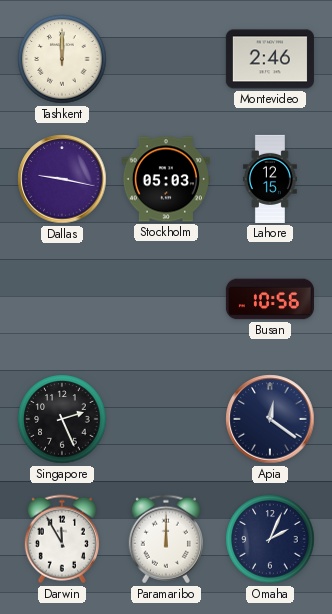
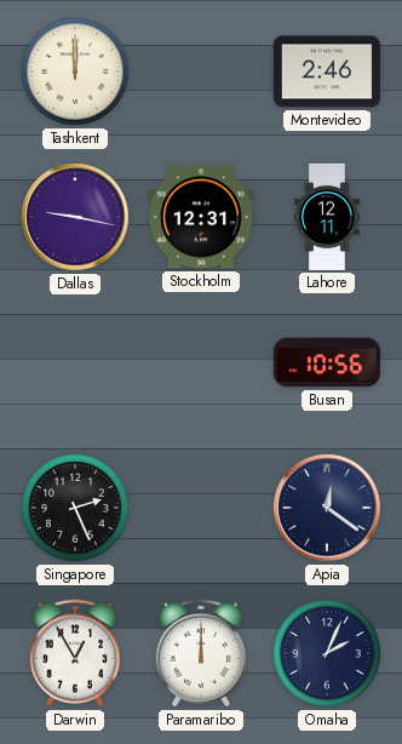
Stockholm: 05:03 -> 12:31
Lahore: 12:15 -> 12:11
Darwin: 11:55 -> 12:55
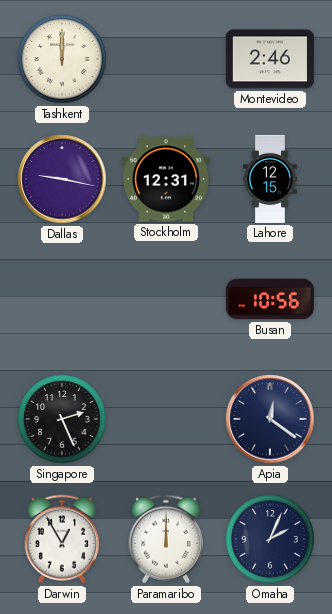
Lahore: 12:11 -> 12:15
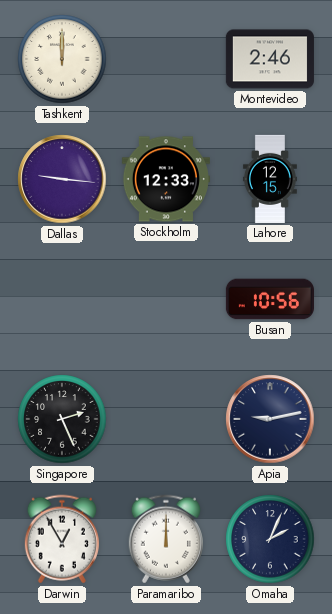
Dallas: 9:17 -> 9:16
Stockholm: 12:31 -> 12:33
Apia: 12:21 -> 9:13
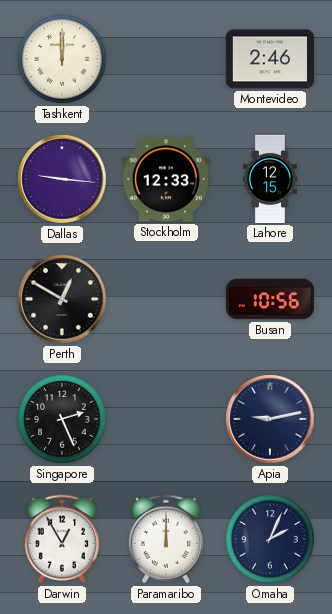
Perth: none -> 12:50
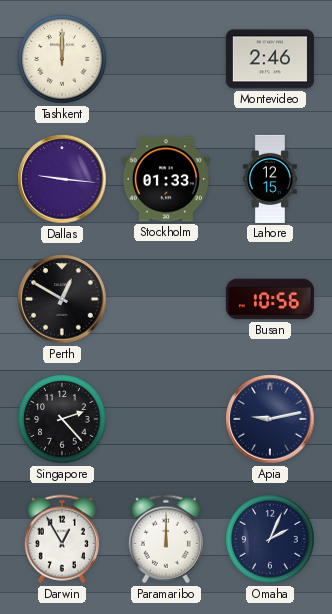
Stockholm: 12:33 -> 01:33
Singapore: 2:26 -> 2:23
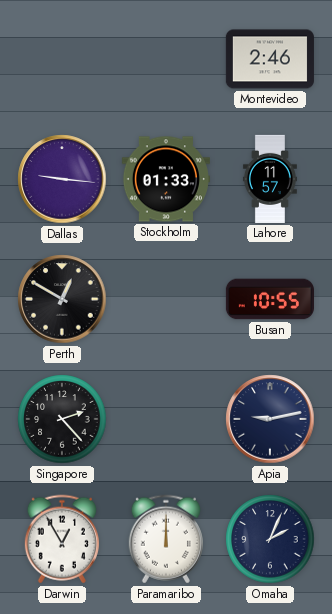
Tashkent: 12:00 -> none
Lahore: 12:15 -> 11:57
Busan: 10:56 -> 10:55
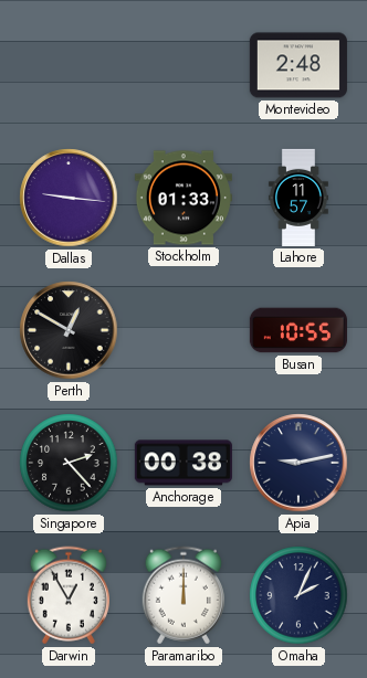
Montevideo: 2:46 -> 2:48
Anchorage: none -> 00:38
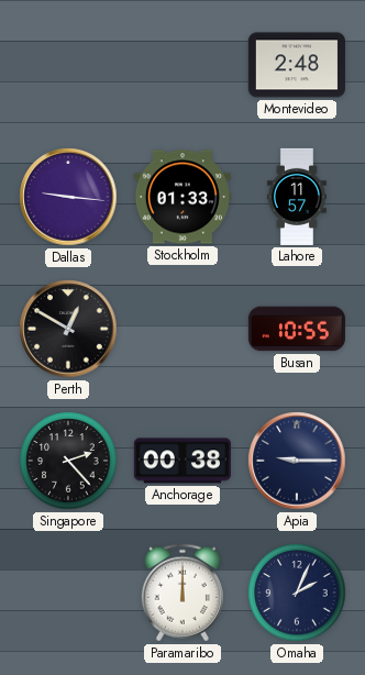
Apia: 9:13 -> 9:15
Darwin: 12:55 -> none
